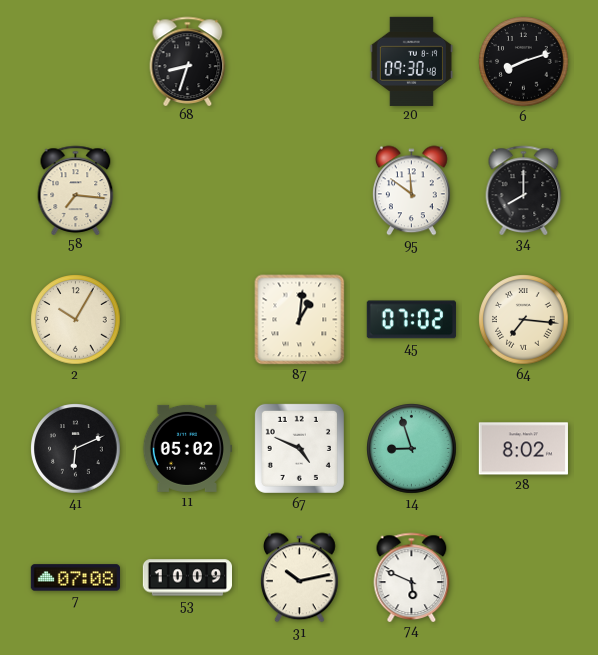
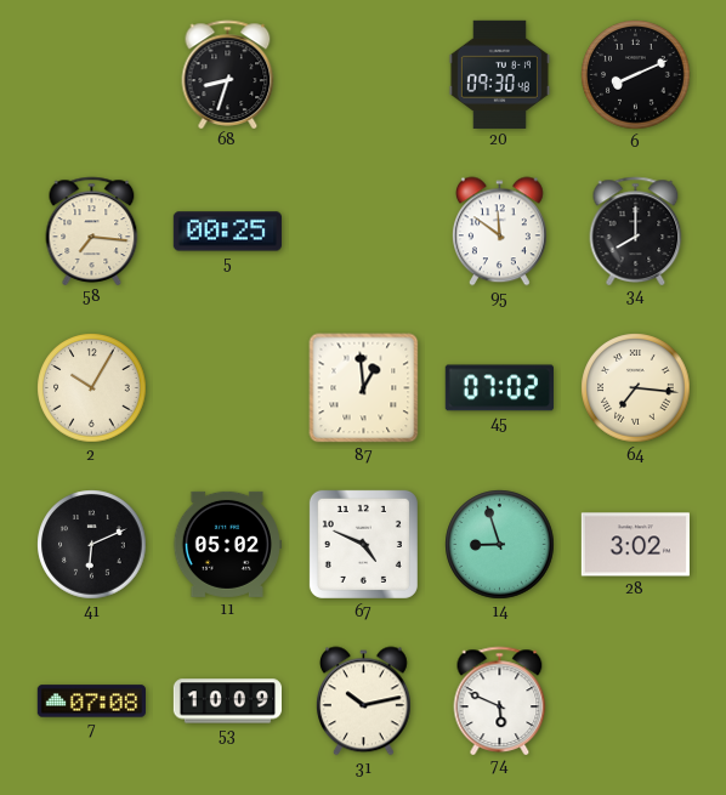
6: 8:12 -> 8:11
5: none -> 00:25
87: 1:01 -> 12:59
28: 8:02 -> 3:02
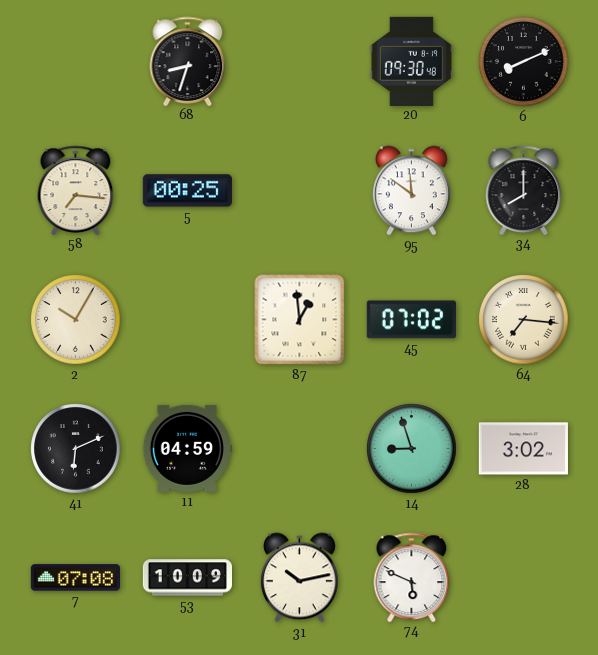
11: 05:02 -> 04:59
67: 4:49 -> none
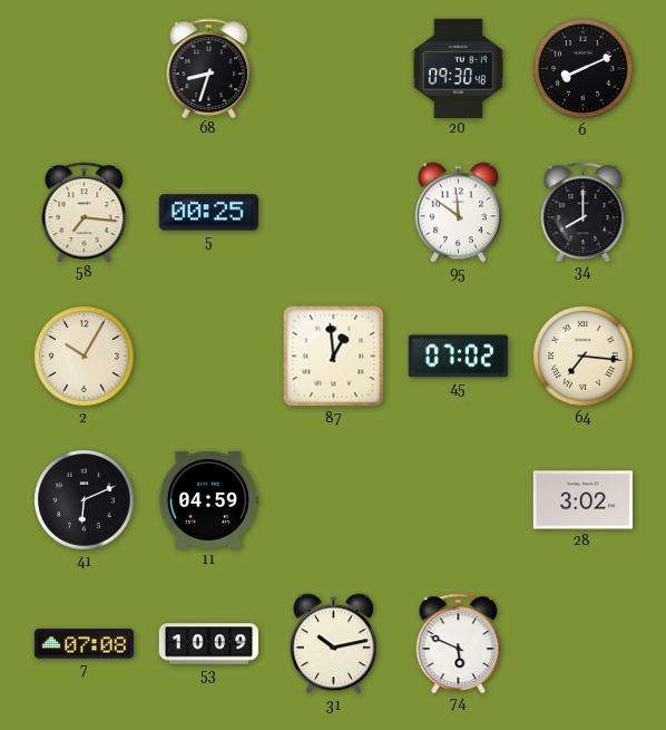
14: 8:57 -> none
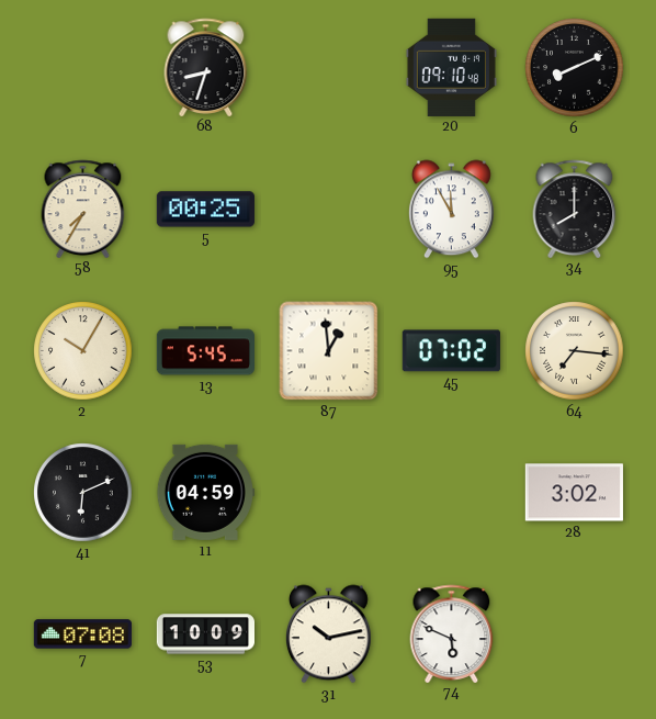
20: 09:30 -> 09:10
58: 7:16 -> 7:35
95: 11:51 -> 11:55
13: none -> 5:45
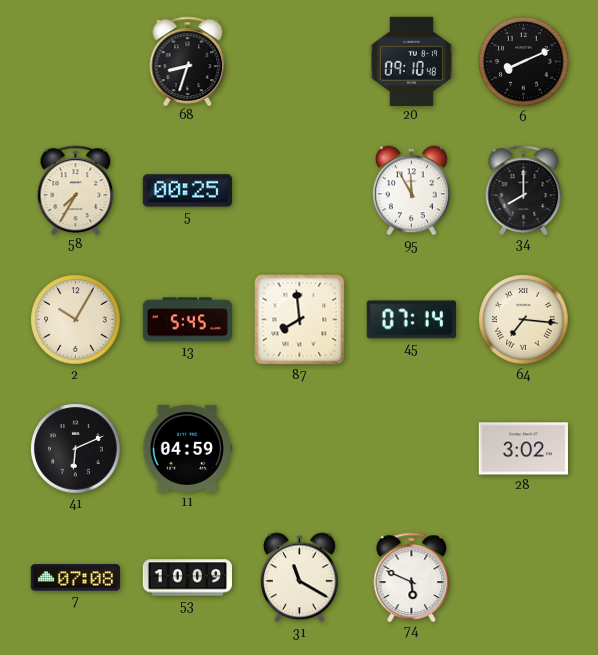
87: 12:59 -> 7:59
45: 07:02 -> 07:14
31: 10:13 -> 11:20
